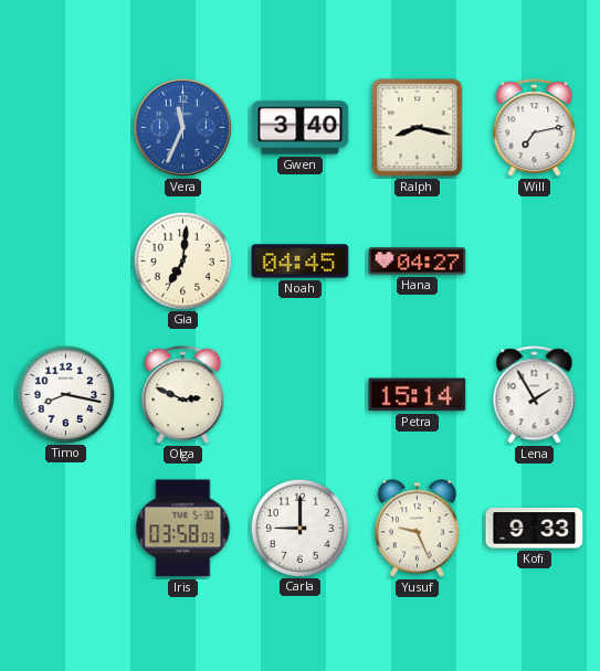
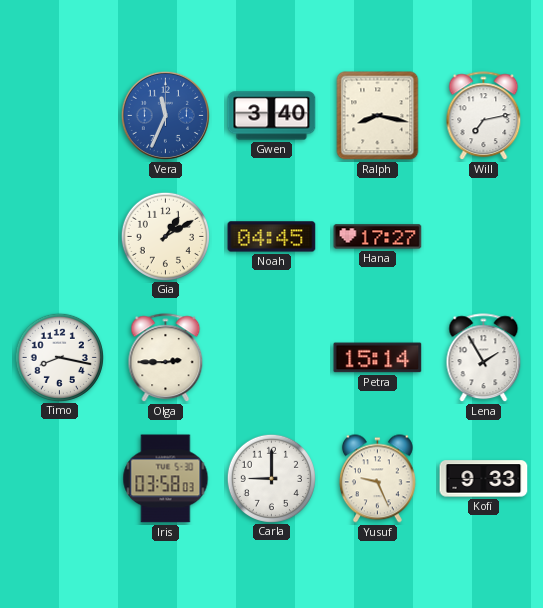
Gia: 7:01 -> 1:10
Hana: 04:27 -> 17:27
Olga: 2:49 -> 2:45
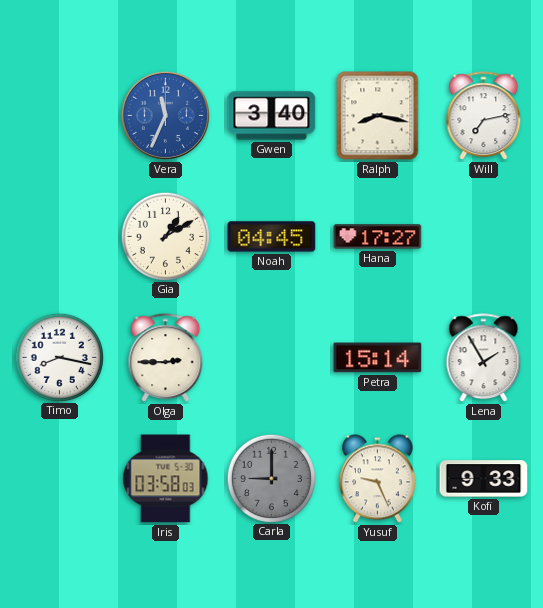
Carla dial: white -> grey
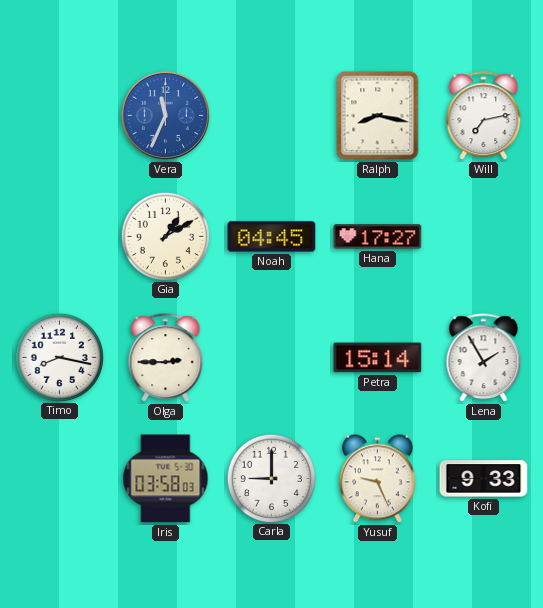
Gwen: 3:40 -> none
Carla dial: grey -> white
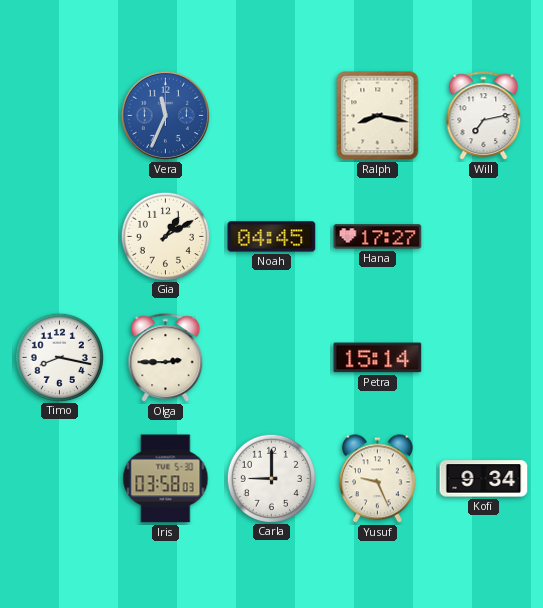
Lena: 1:55 -> none
Kofi: 9:33 -> 9:34
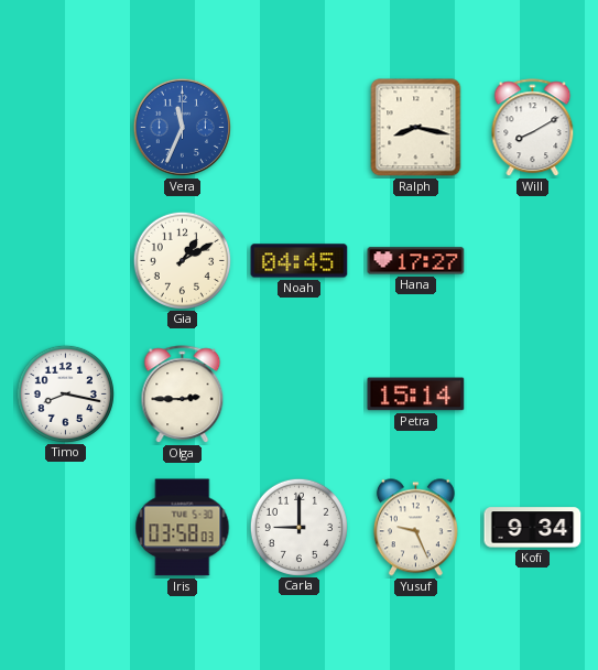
Will: 7:13 -> 8:10
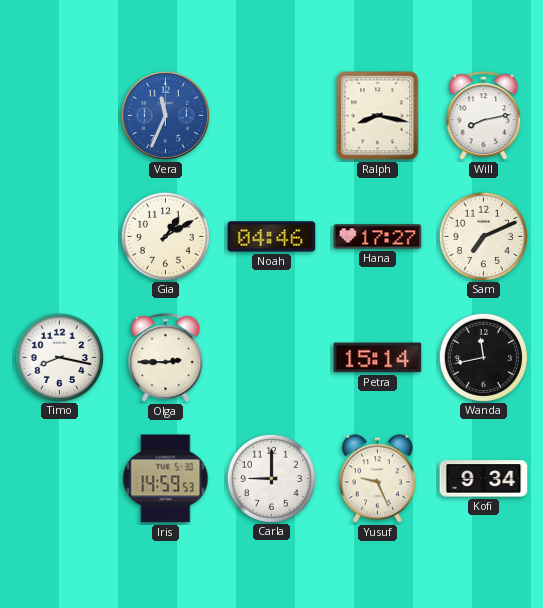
Will: 8:10 -> 8:13
Noah: 04:45 -> 04:46
Sam: none -> 7:11
Wanda: none -> 11:43
Iris: 03:58 -> 14:59
